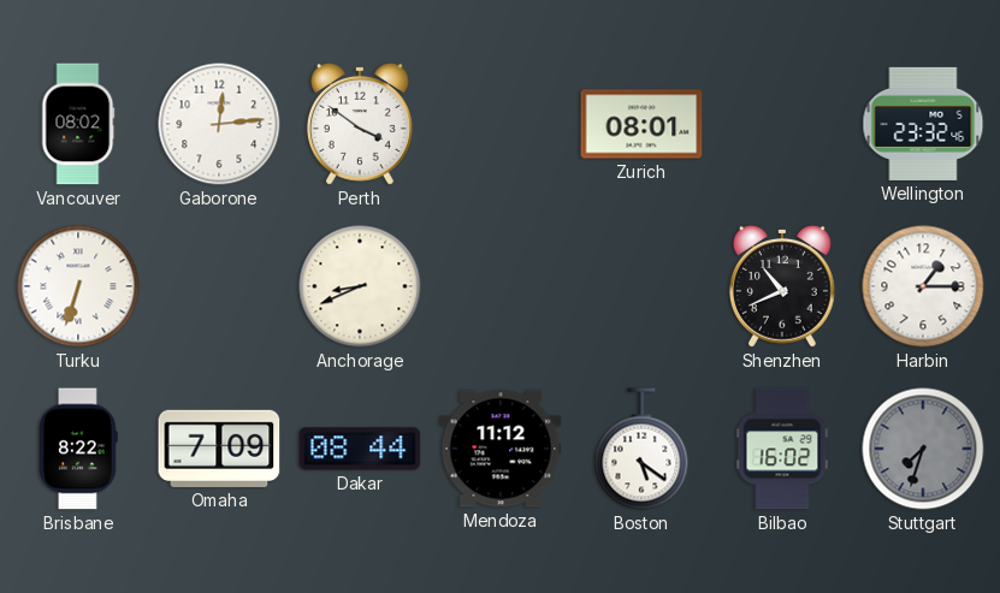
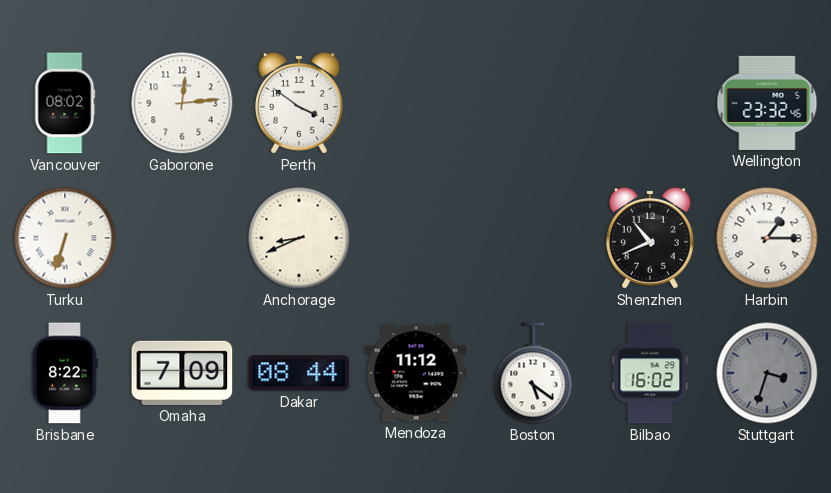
Zurich: 08:01 -> none
Stuttgart: 7:33 -> 3:33
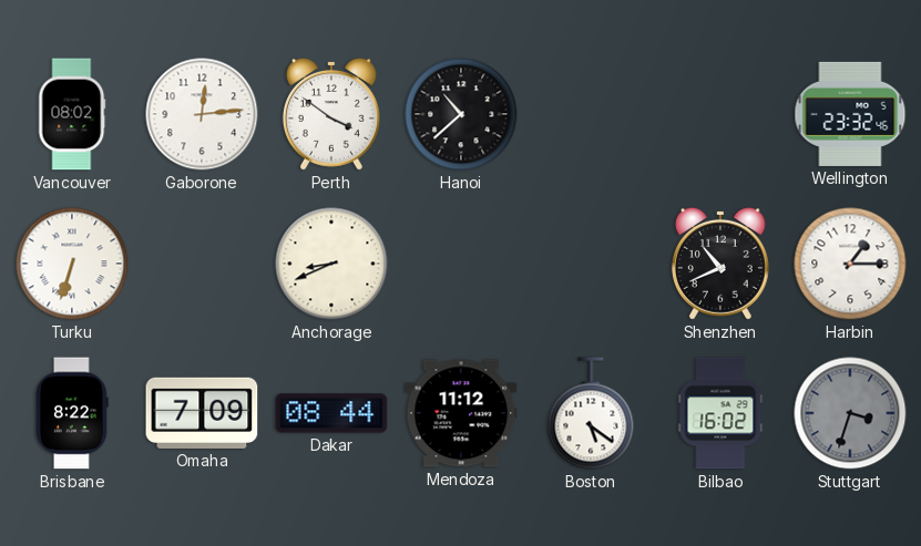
Hanoi: none -> 10:38
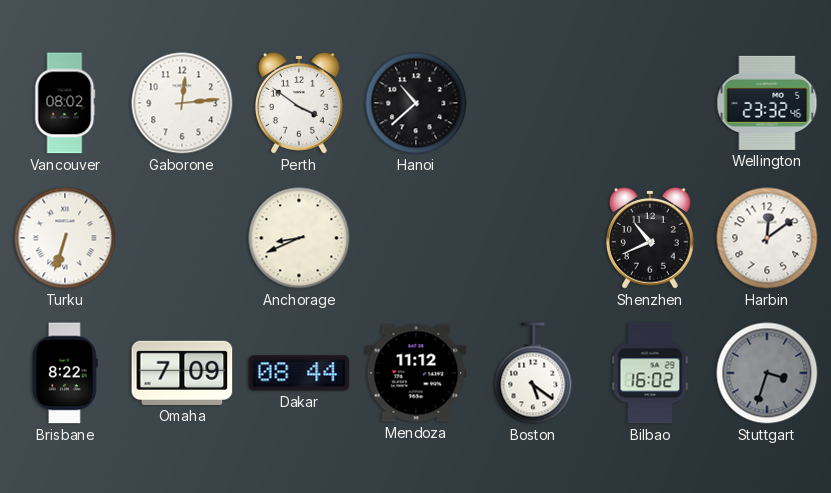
Harbin: 1:15 -> 12:09
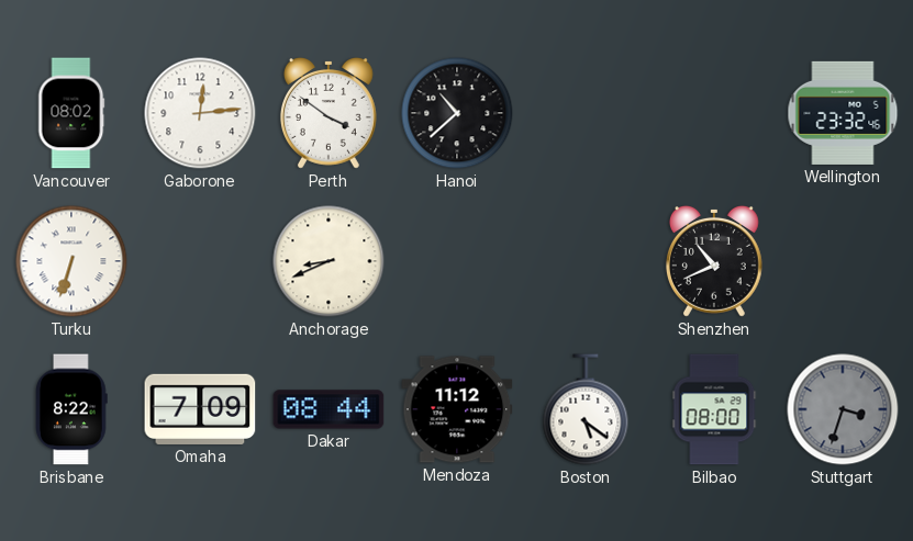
Harbin: 12:09 -> none
Bilbao: 16:02 -> 08:00
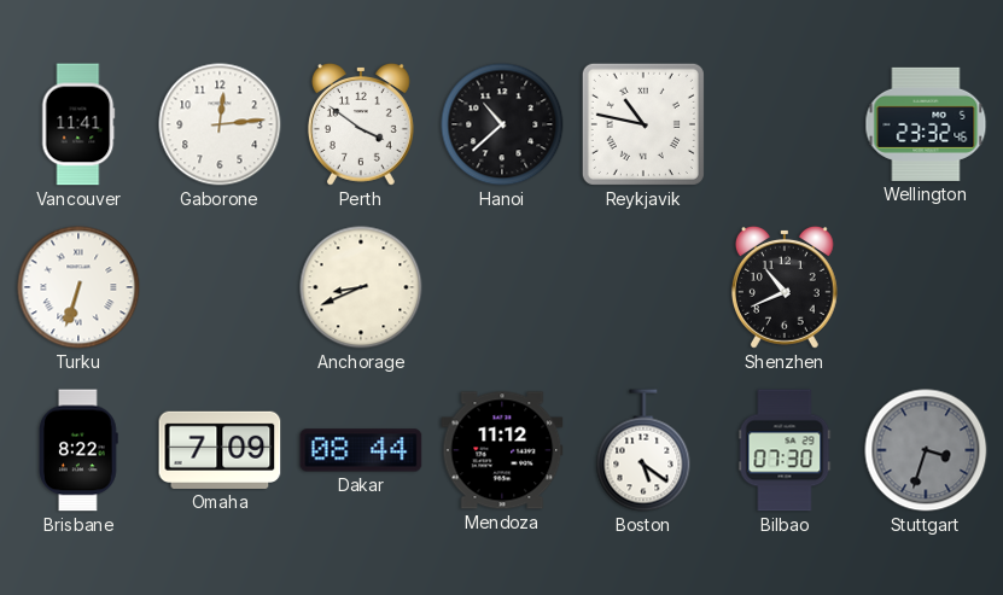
Vancouver: 08:02 -> 11:41
Reykjavik: none -> 10:47
Bilbao: 08:00 -> 07:30
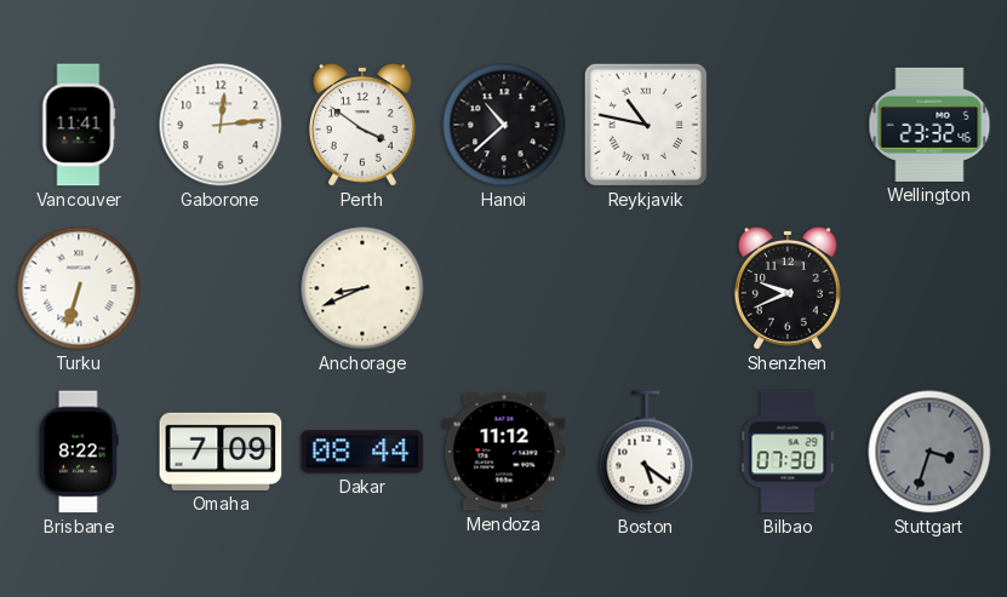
Shenzhen: 10:41 -> 9:41
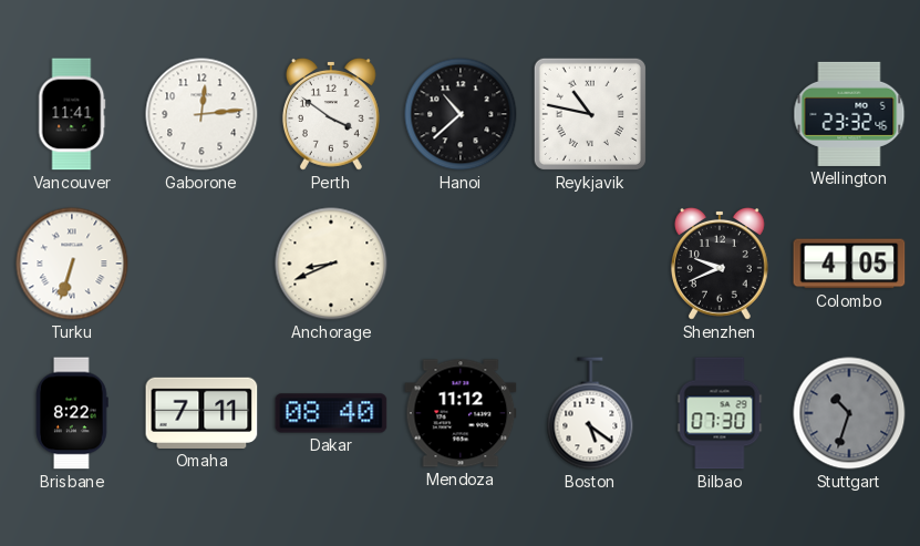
Colombo: none -> 4:05
Omaha: 7:09 -> 7:11
Dakar: 08:44 -> 08:40
Stuttgart: 3:33 -> 10:33
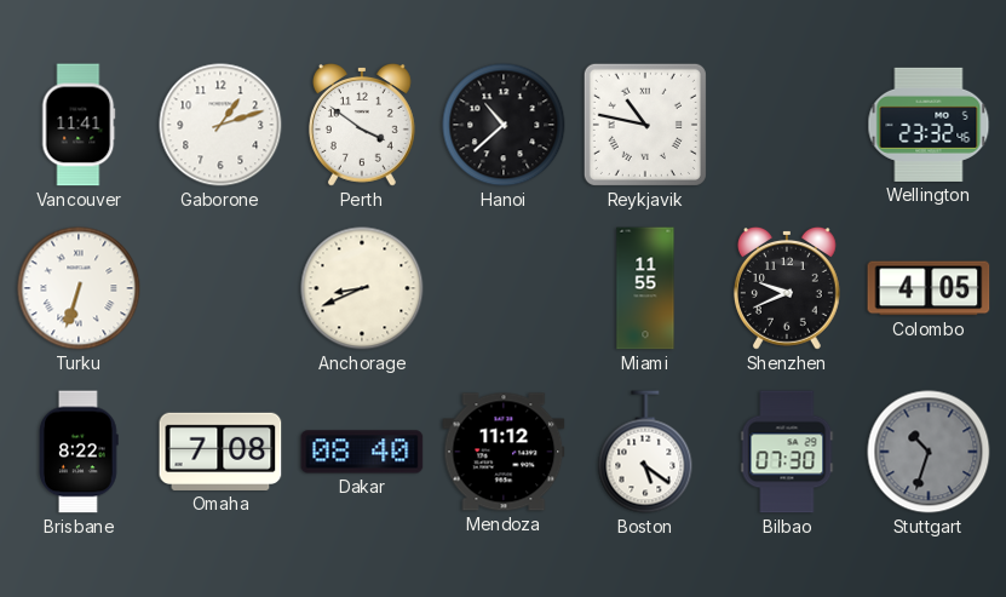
Gaborone: 12:14 -> 1:12
Miami: none -> 11:55
Omaha: 7:11 -> 7:08
